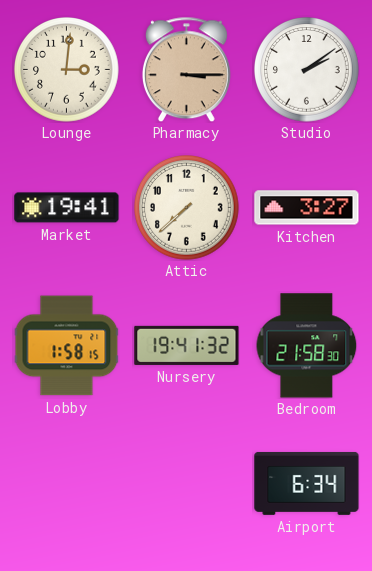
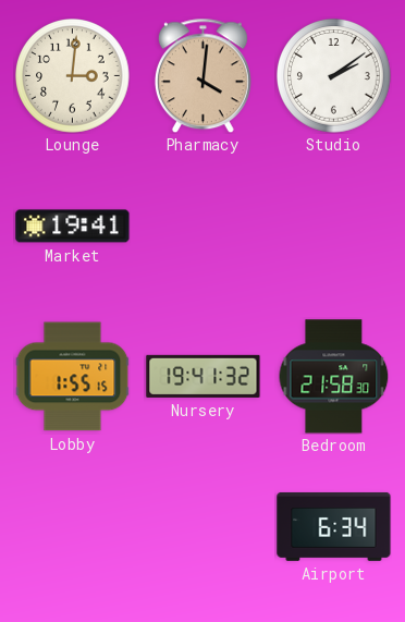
Pharmacy: 3:15 -> 4:01
Attic: 7:38 -> none
Kitchen: 3:27 -> none
Lobby: 1:58 -> 1:55
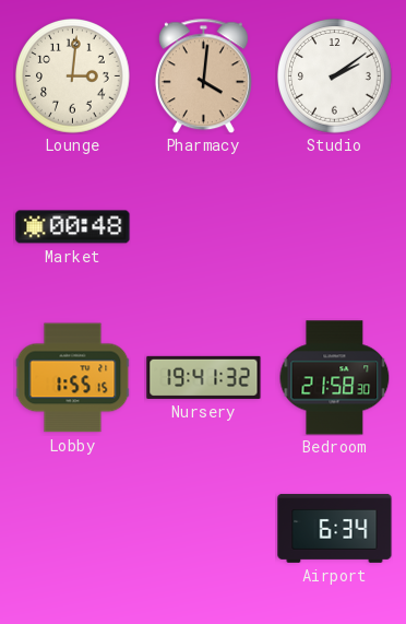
Market: 19:41 -> 00:48
